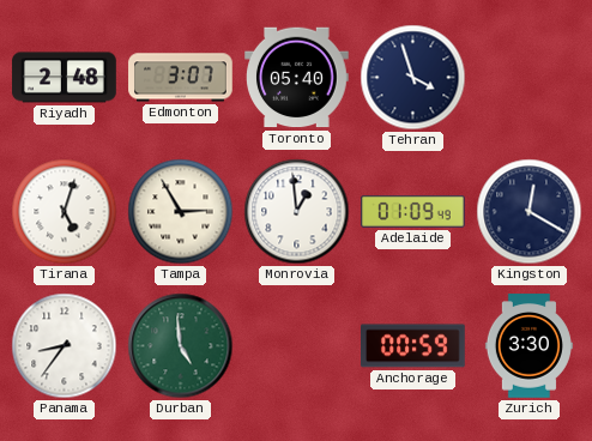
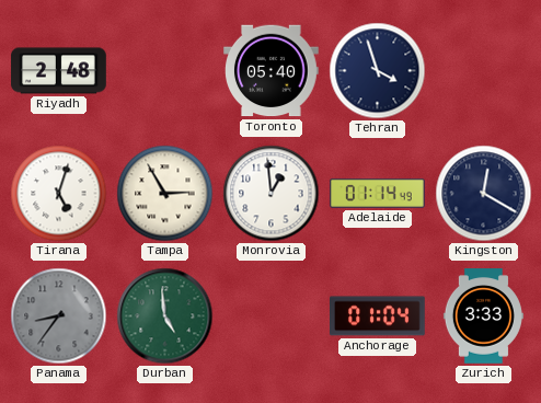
Edmonton: 3:07 -> none
Adelaide: 01:09 -> 01:14
Panama dial: white -> grey
Anchorage: 00:59 -> 01:04
Zurich: 3:30 -> 3:33
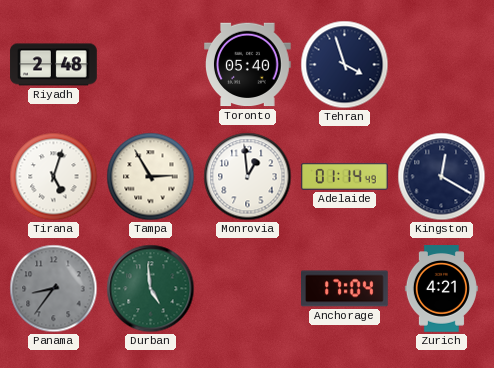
Anchorage: 01:04 -> 17:04
Zurich: 3:33 -> 4:21
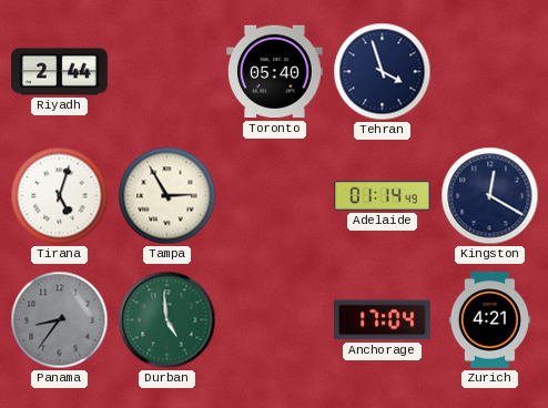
Riyadh: 2:48 -> 2:44
Monrovia: 12:59 -> none
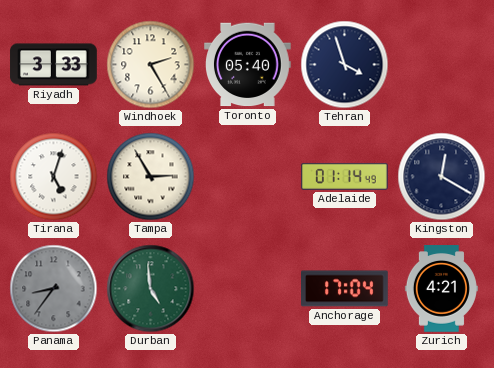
Riyadh: 2:44 -> 3:33
Windhoek: none -> 2:25
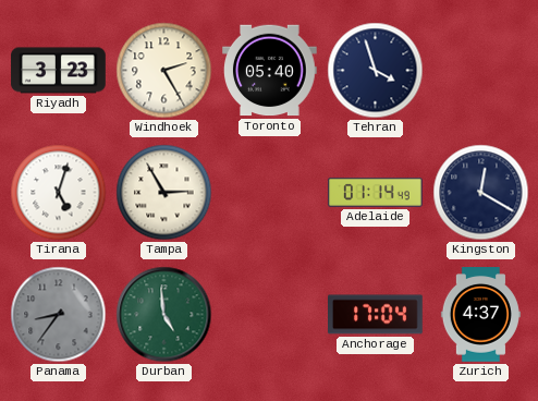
Riyadh: 3:33 -> 3:23
Zurich: 4:21 -> 4:37
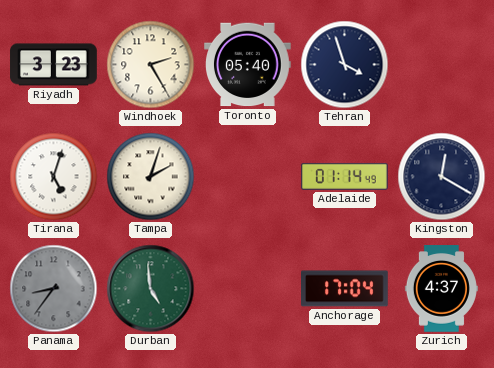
Tampa: 2:55 -> 2:03
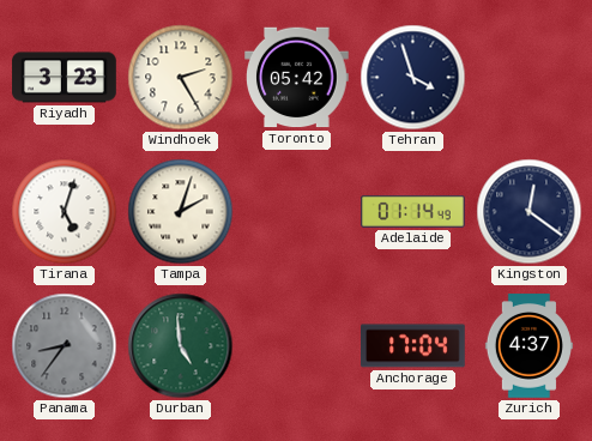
Toronto: 05:40 -> 05:42
Kingston: 12:20 -> 12:21
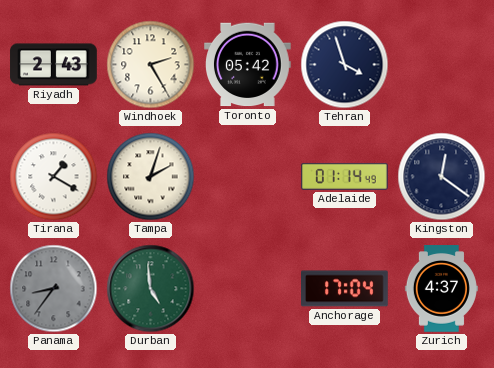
Riyadh: 3:23 -> 2:43
Tirana: 5:03 -> 1:20
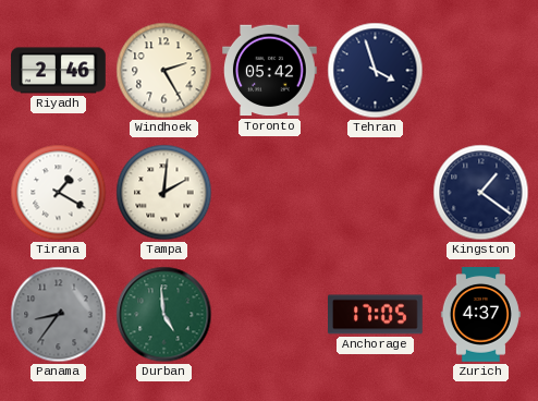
Riyadh: 2:43 -> 2:46
Tampa: 2:03 -> 2:01
Adelaide: 01:14 -> none
Kingston: 12:21 -> 1:21
Anchorage: 17:04 -> 17:05
